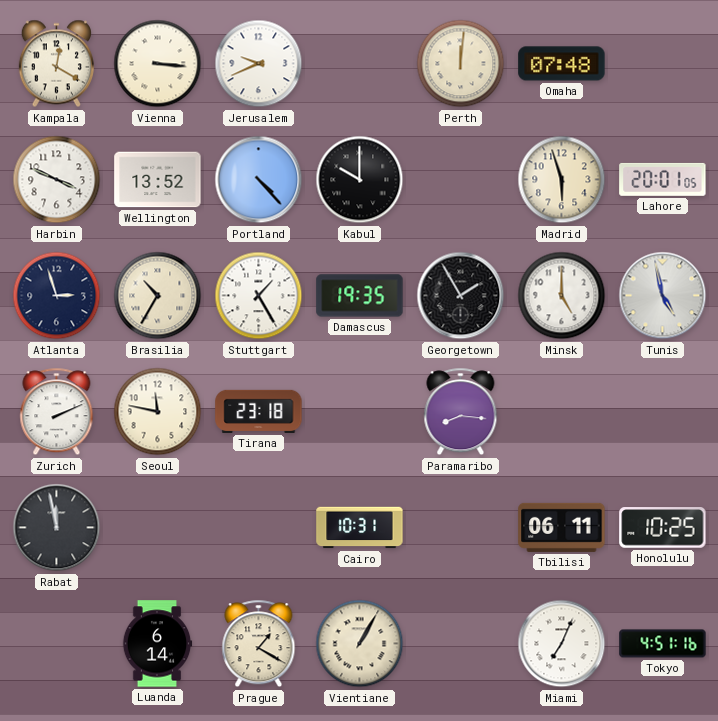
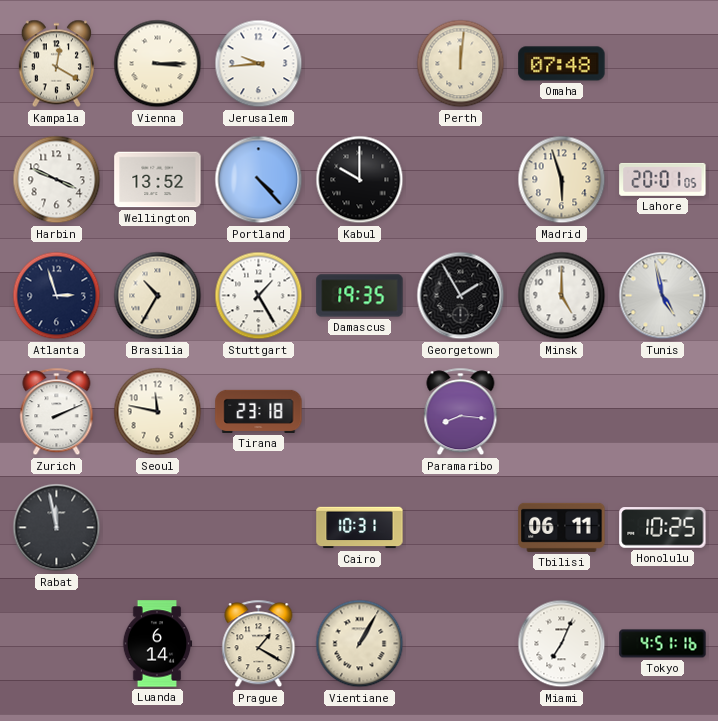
Vienna: 3:16 -> 3:15
Jerusalem: 9:41 -> 9:44
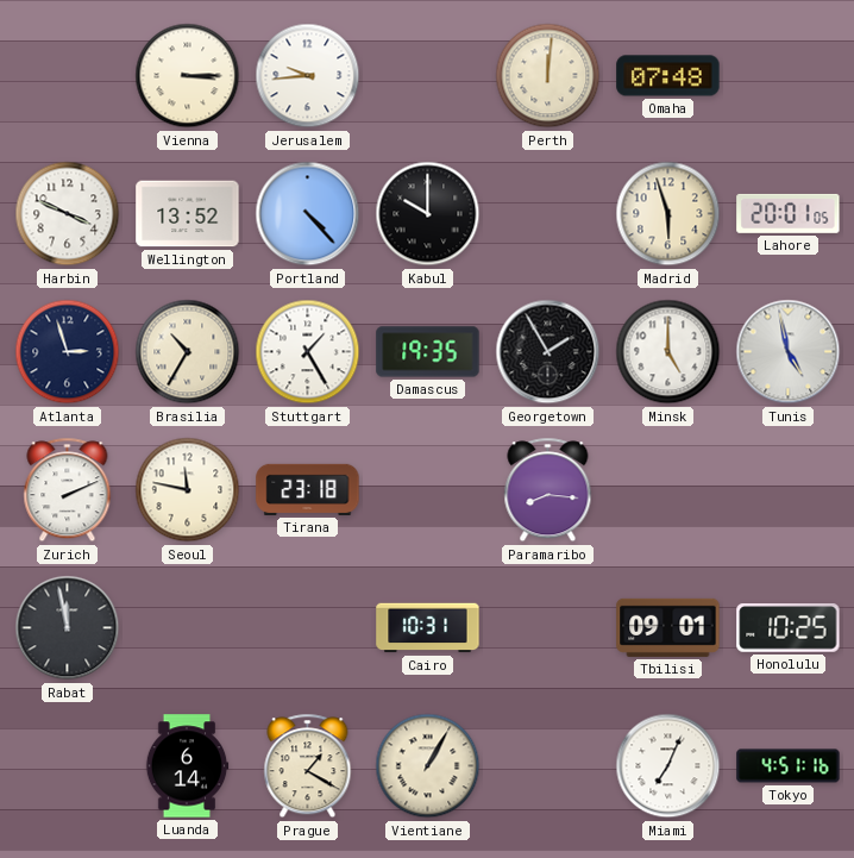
Kampala: 12:20 -> none
Tbilisi: 06:11 -> 09:01
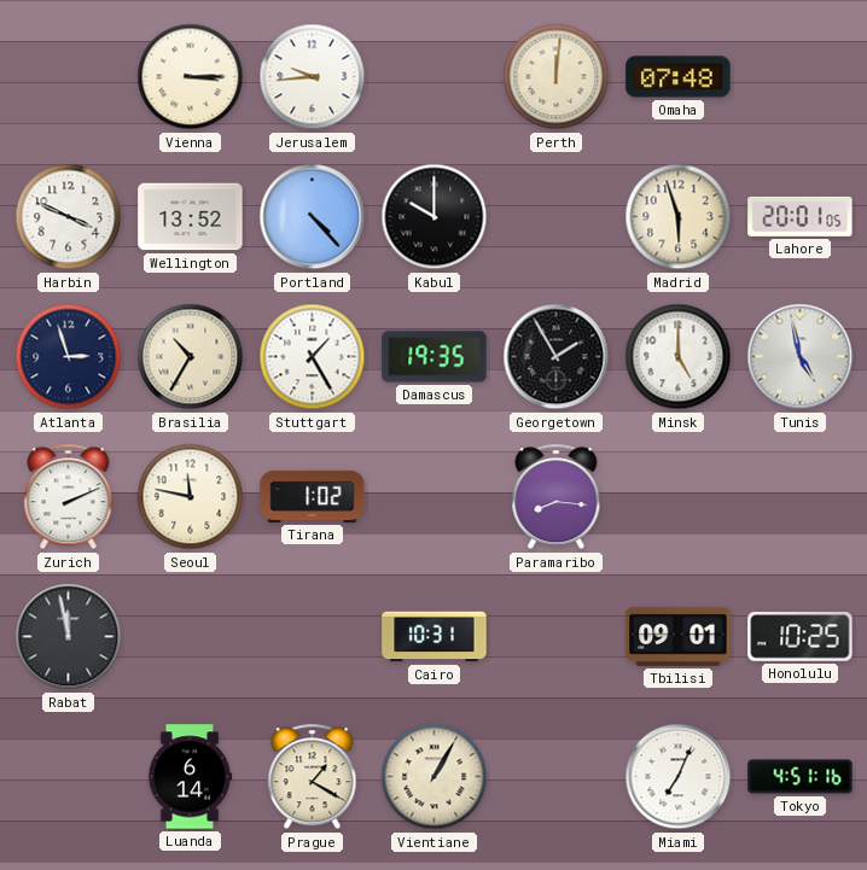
Tirana: 23:18 -> 1:02
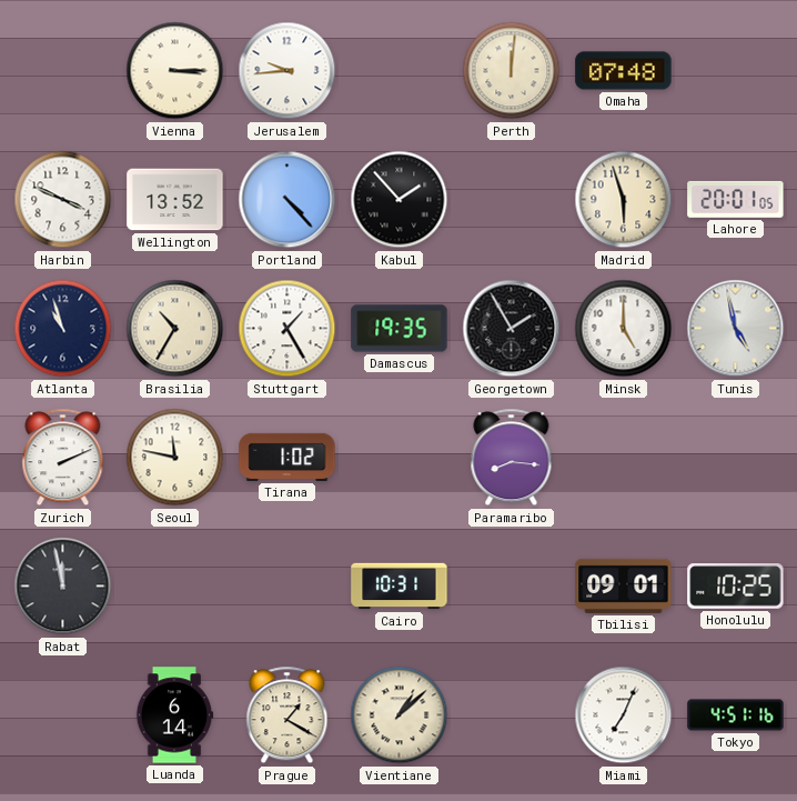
Kabul: 10:00 -> 1:53
Atlanta: 2:57 -> 10:57
Vientiane: 1:05 -> 1:08
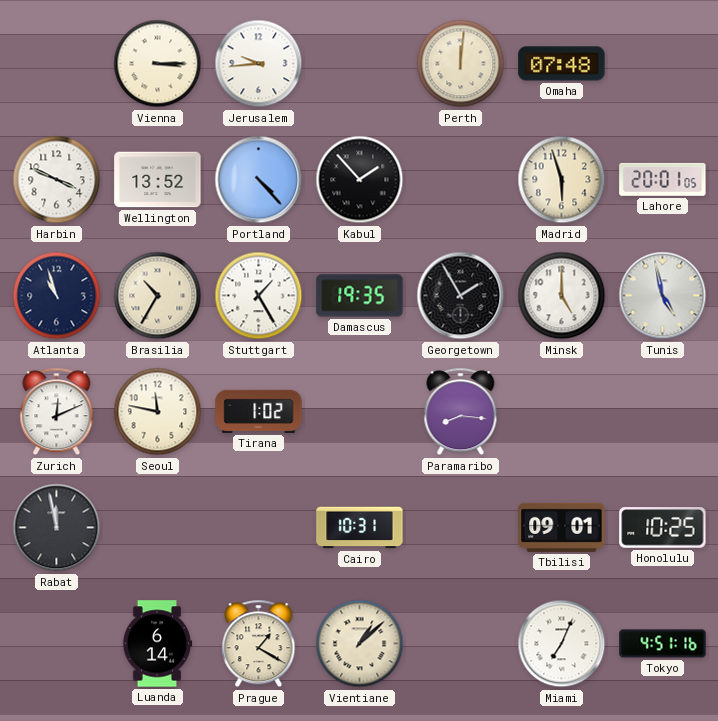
Zurich: 2:11 -> 12:11
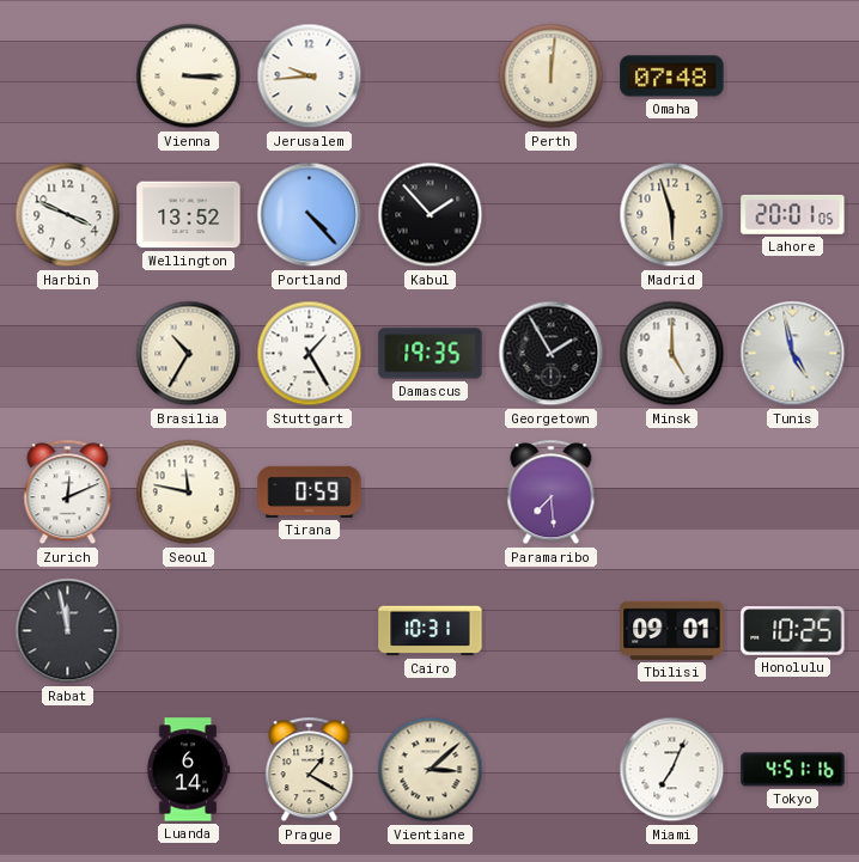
Atlanta: 10:57 -> none
Tirana: 1:02 -> 0:59
Paramaribo: 8:16 -> 7:29
Vientiane: 1:08 -> 3:08
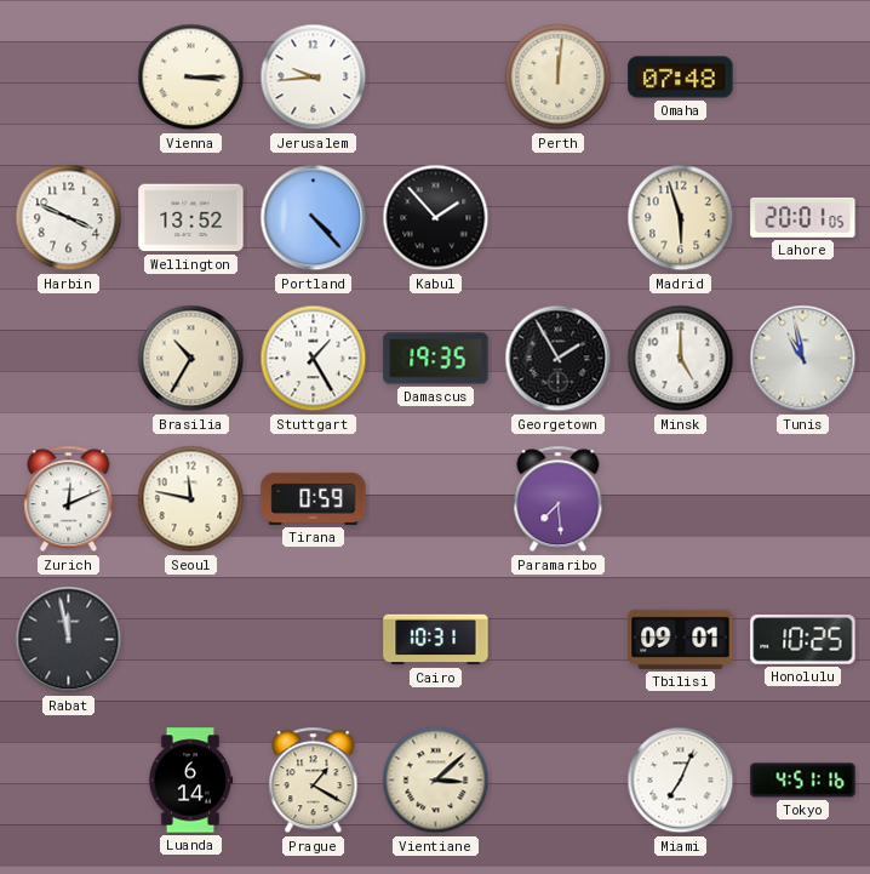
Tunis: 4:58 -> 10:58
